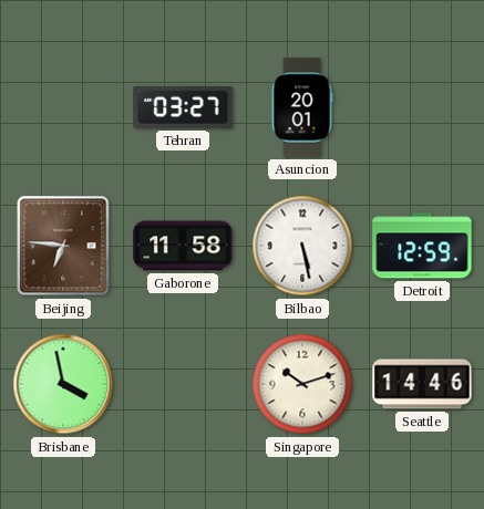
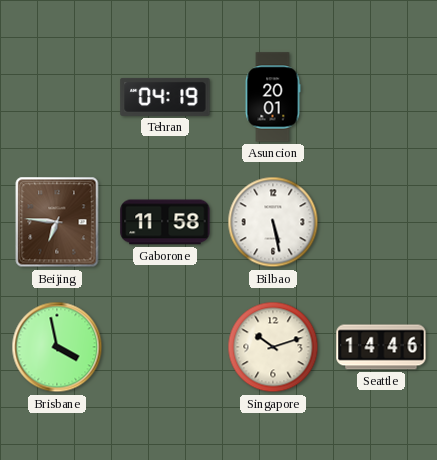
Tehran: 03:27 -> 04:19
Detroit: 12:59 -> none
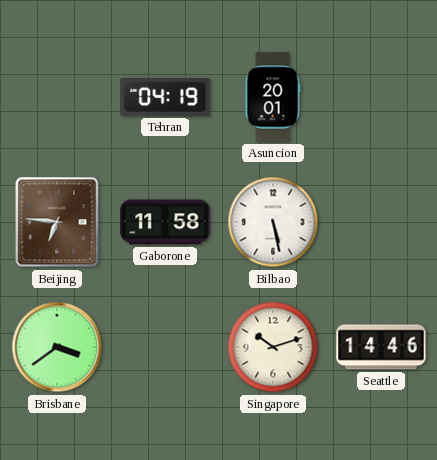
Brisbane: 3:58 -> 3:39
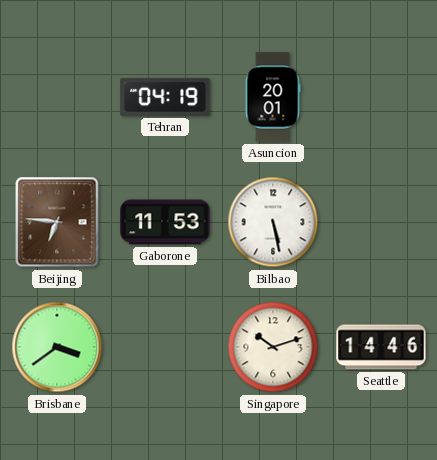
Gaborone: 11:58 -> 11:53
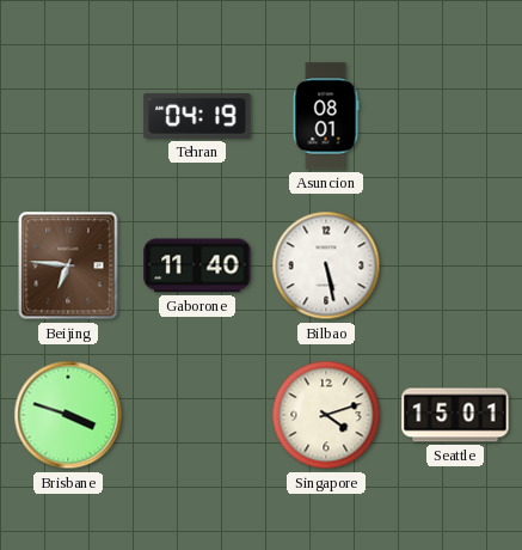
Asuncion: 20:01 -> 08:01
Gaborone: 11:53 -> 11:40
Brisbane: 3:39 -> 3:48
Singapore: 10:12 -> 4:12
Seattle: 14:46 -> 15:01
